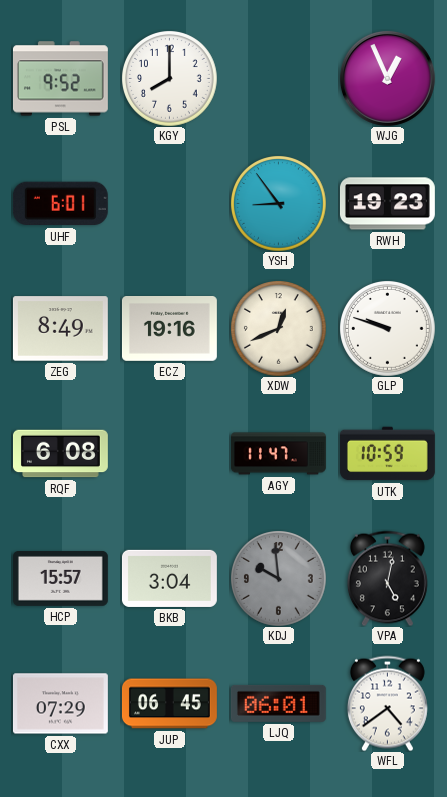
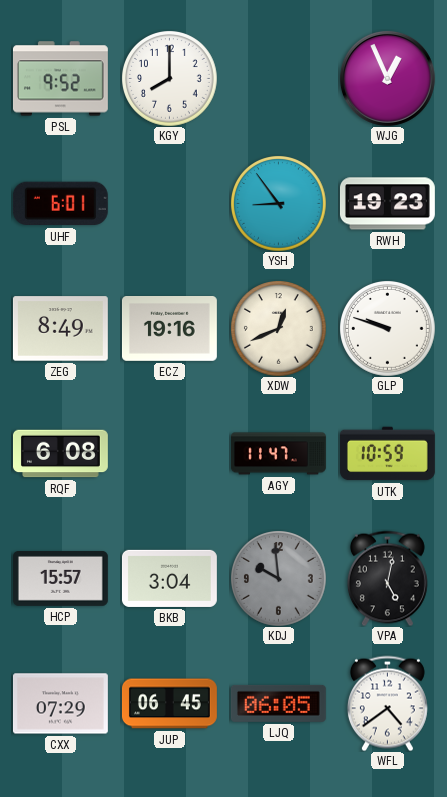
LJQ: 06:01 -> 06:05
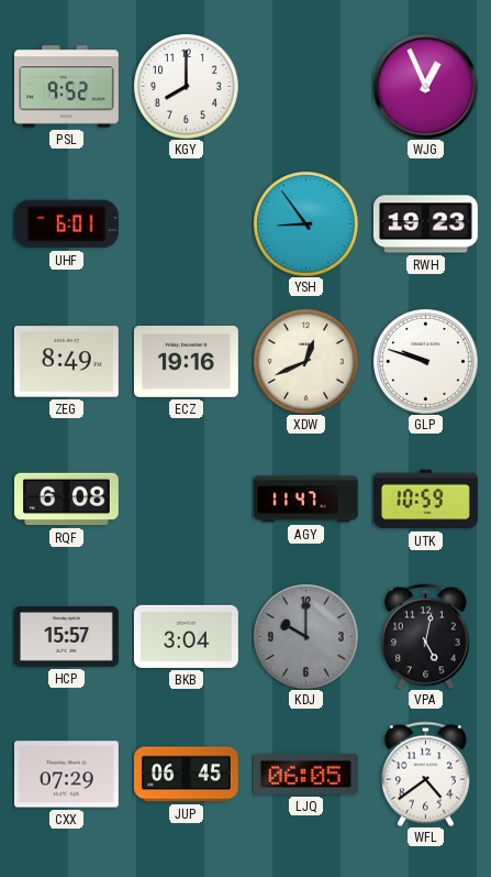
KDJ: 9:59 -> 10:00
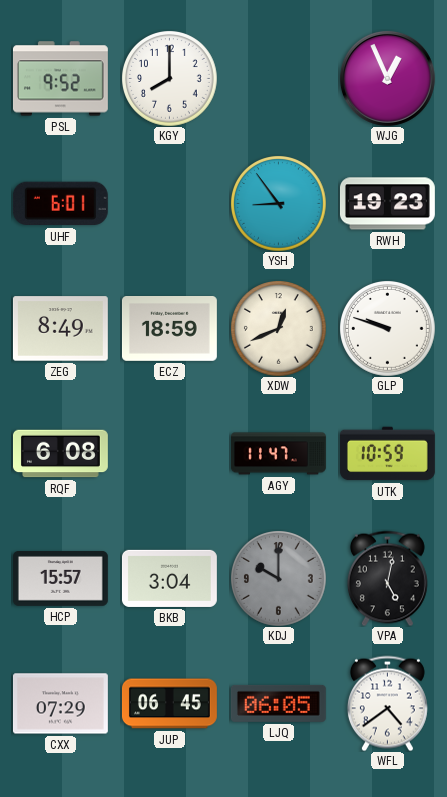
ECZ: 19:16 -> 18:59
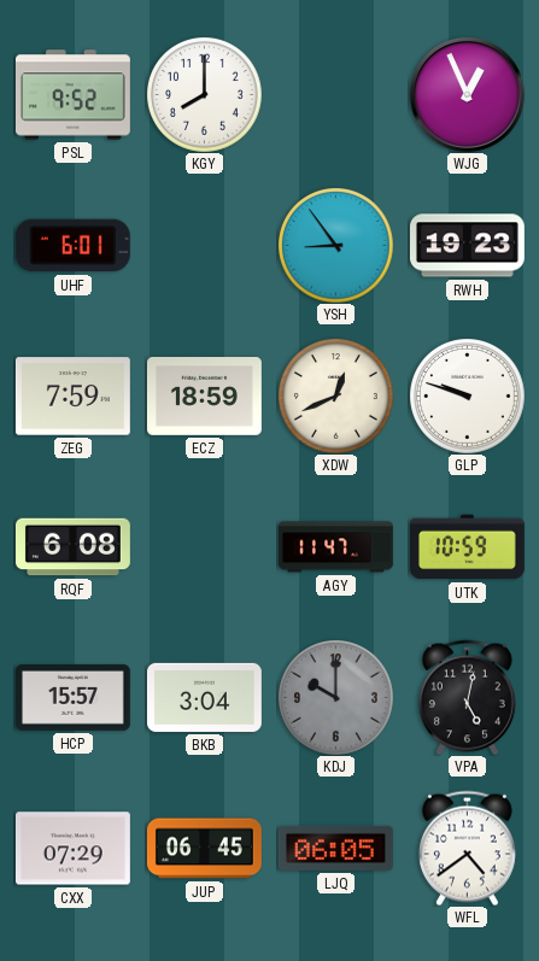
ZEG: 8:49 -> 7:59
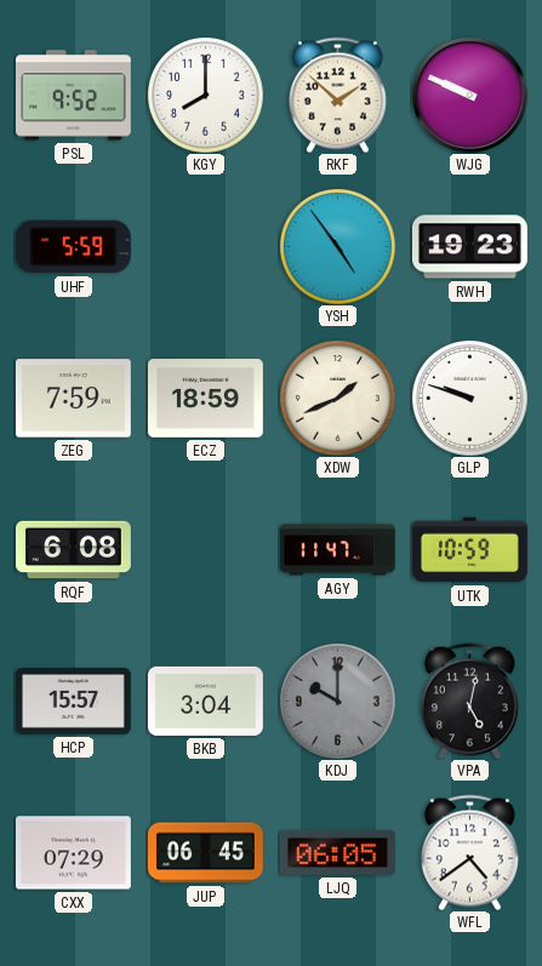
RKF: none -> 1:52
WJG: 12:56 -> 9:49
UHF: 6:01 -> 5:59
YSH: 8:54 -> 4:54
XDW: 12:41 -> 1:41
